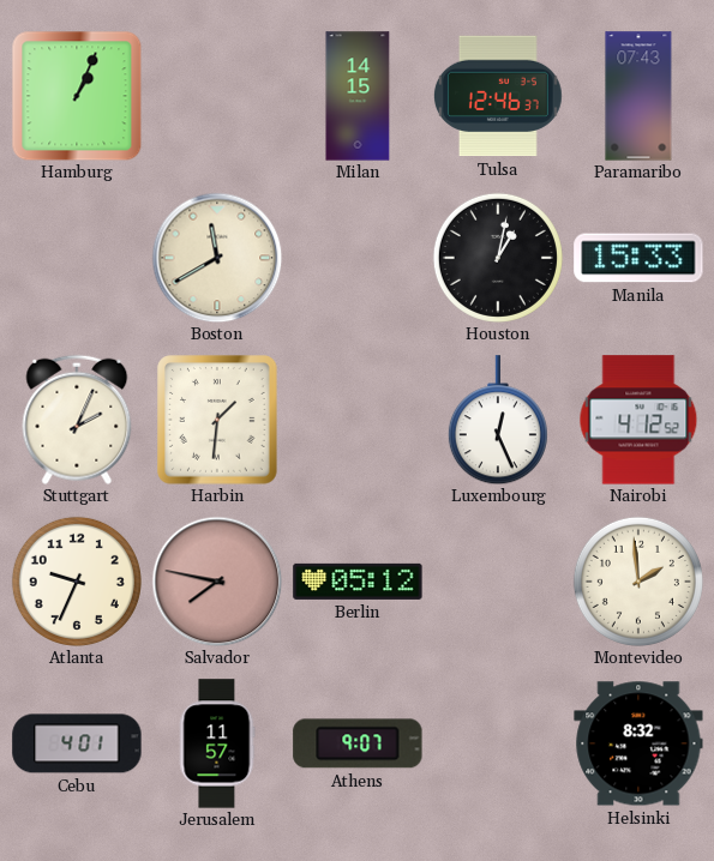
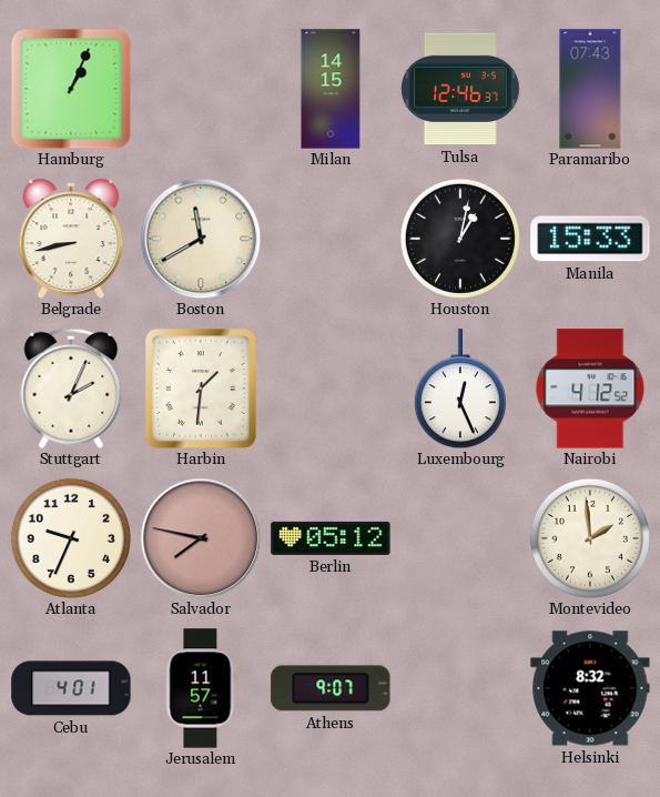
Belgrade: none -> 8:43
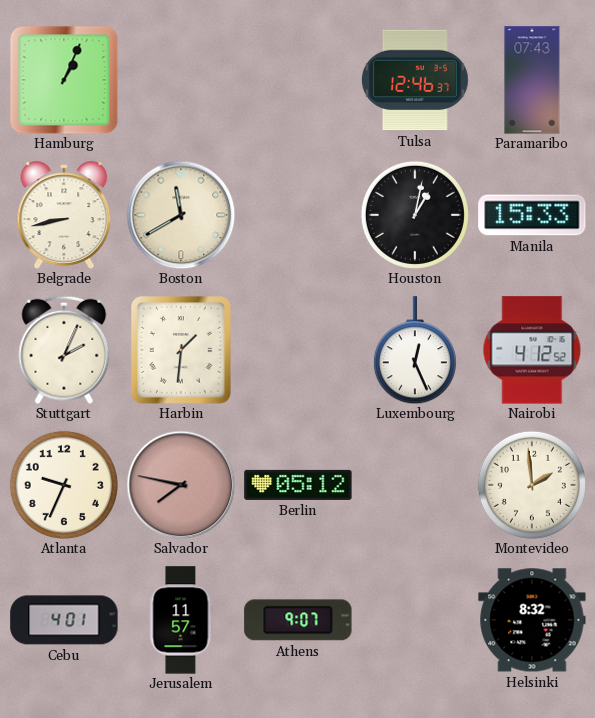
Milan: 14:15 -> none
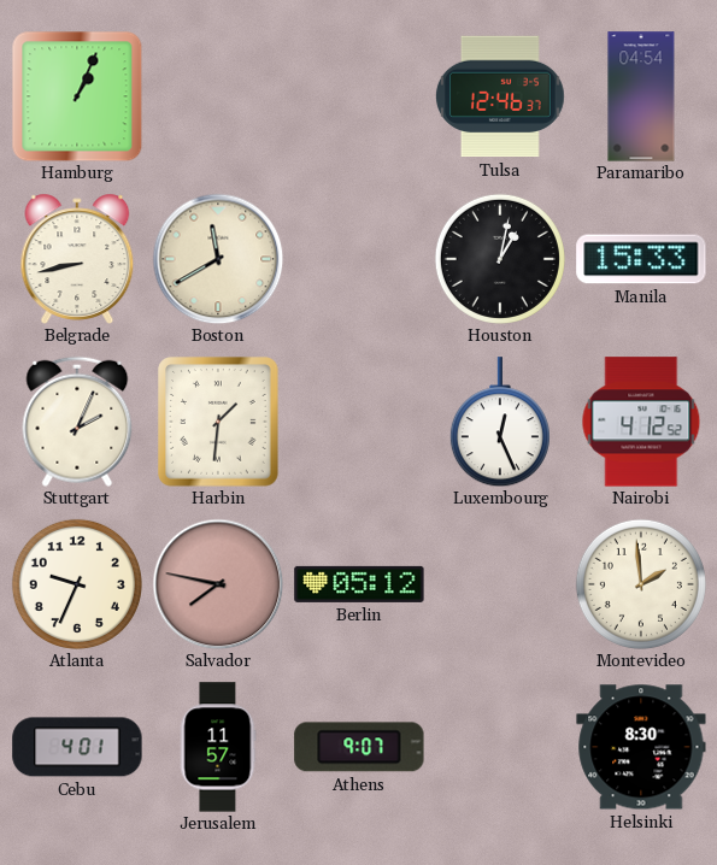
Paramaribo: 07:43 -> 04:54
Helsinki: 8:32 -> 8:30
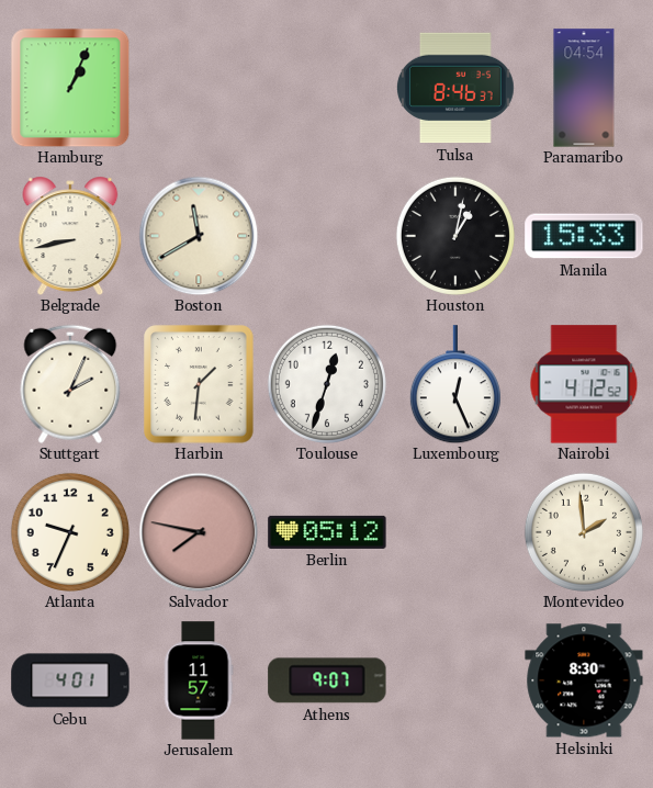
Tulsa: 12:46 -> 8:46
Toulouse: none -> 12:33
